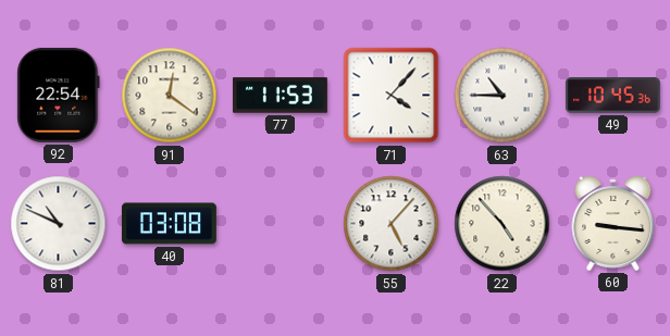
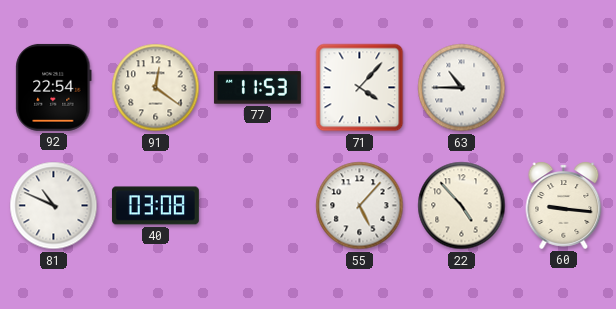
49: 10:45 -> none
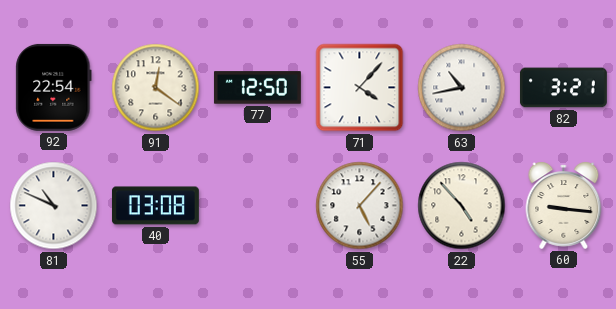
77: 11:53 -> 12:50
63: 10:45 -> 10:43
82: none -> 3:21
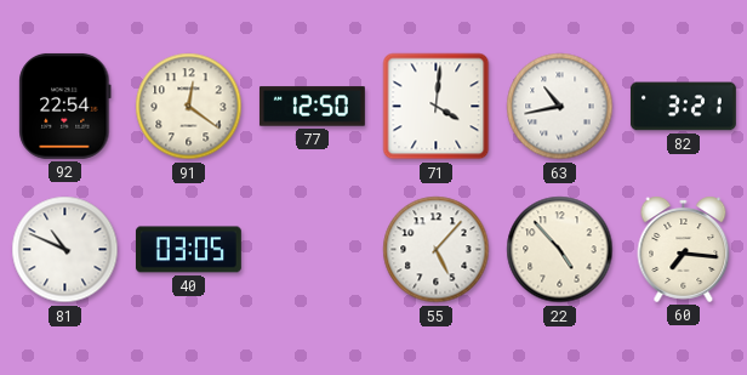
71: 4:07 -> 4:01
40: 03:08 -> 03:05
60: 9:16 -> 7:16
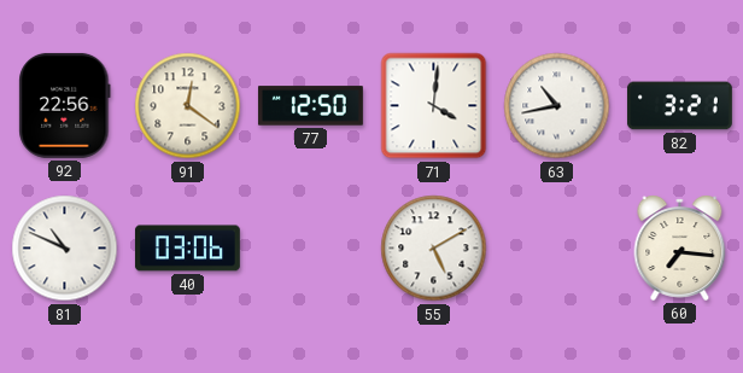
92: 22:54 -> 22:56
40: 03:05 -> 03:06
55: 5:07 -> 5:10
22: 4:53 -> none
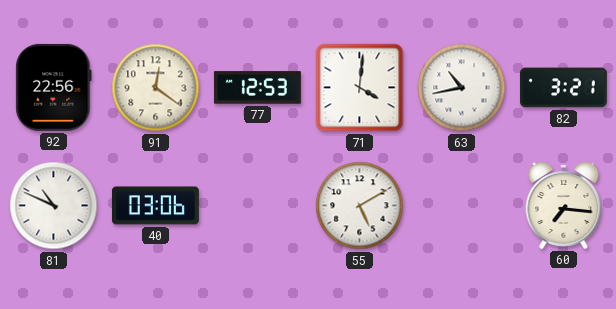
77: 12:50 -> 12:53
